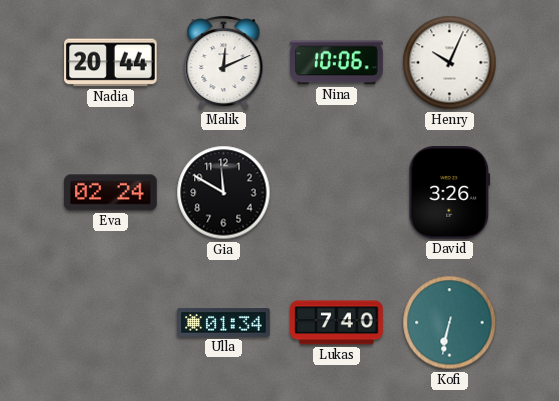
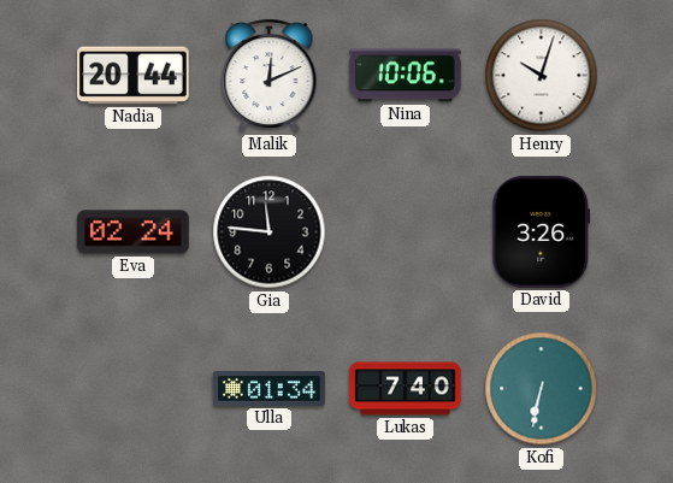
Henry: 10:04 -> 10:03
Gia: 11:50 -> 11:46
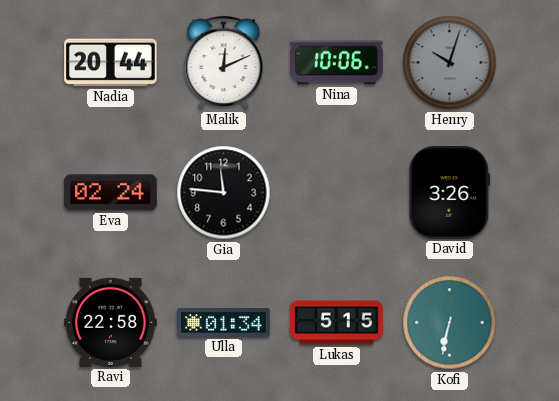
Henry dial: white -> grey
Ravi: none -> 22:58
Lukas: 7:40 -> 5:15
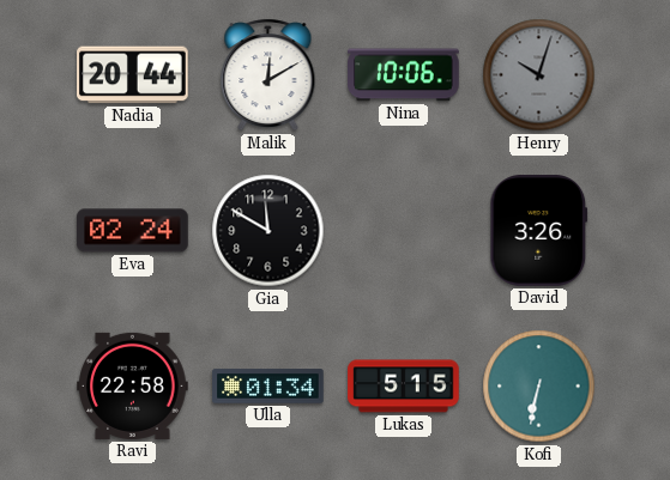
Malik: 12:11 -> 12:10
Gia: 11:46 -> 11:50
